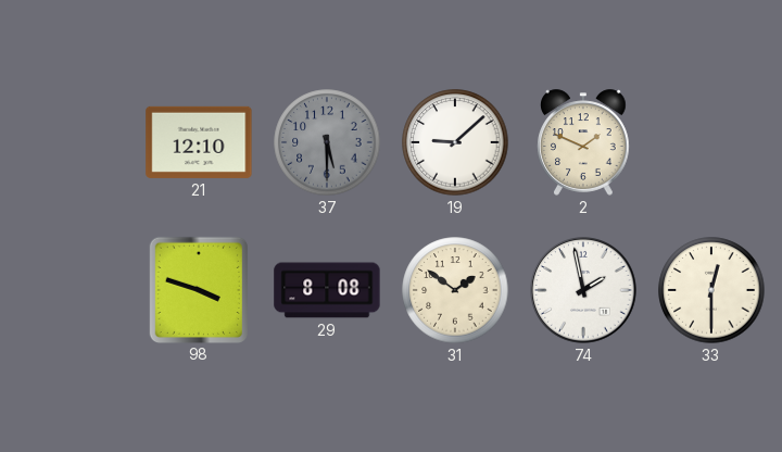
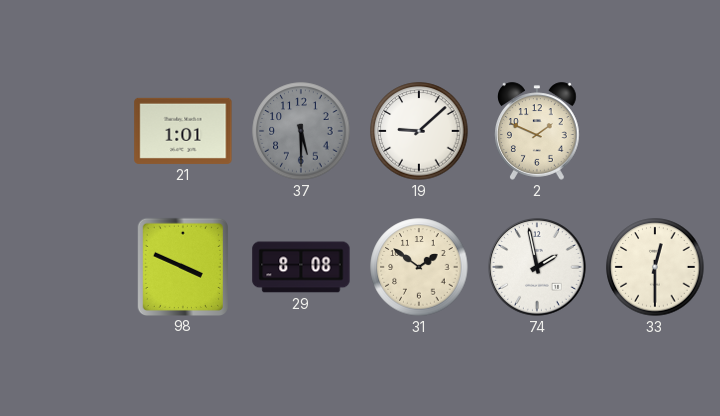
21: 12:10 -> 1:01
98: 3:48 -> 3:49
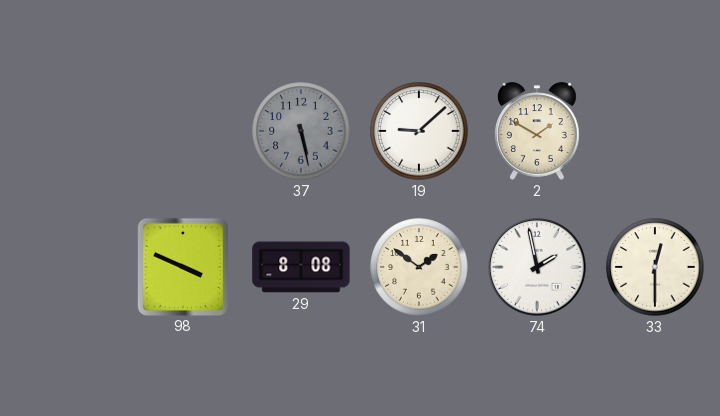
21: 1:01 -> none
37: 5:30 -> 5:28
2: 1:49 -> 1:50
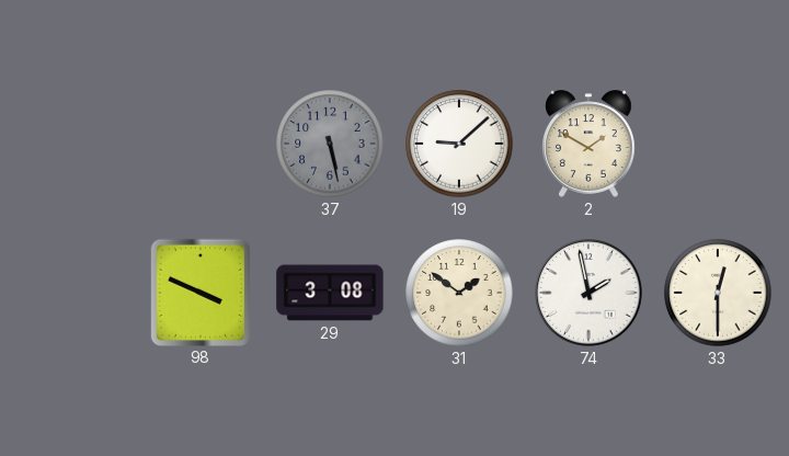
29: 8:08 -> 3:08
